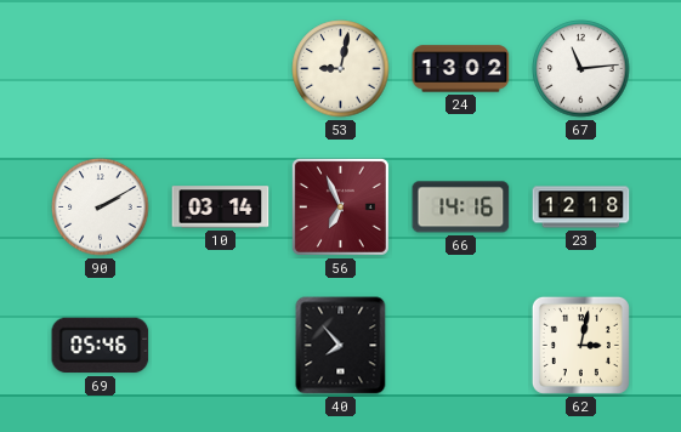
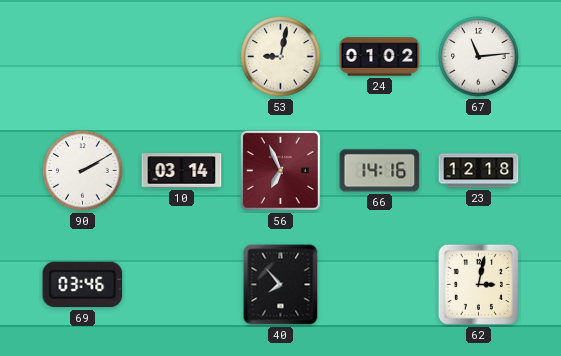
24: 13:02 -> 01:02
69: 05:46 -> 03:46
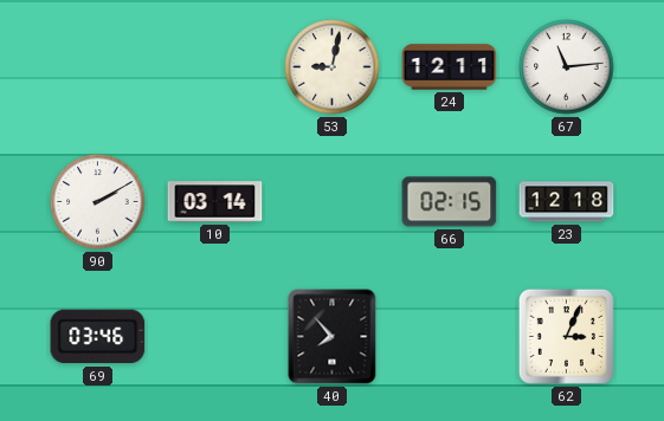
24: 01:02 -> 12:11
56: 6:56 -> none
66: 14:16 -> 02:15
62: 3:02 -> 3:04
